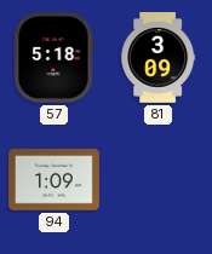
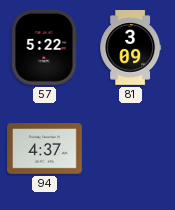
57: 5:18 -> 5:22
94: 1:09 -> 4:37
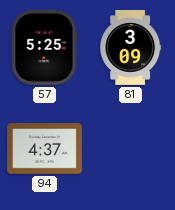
57: 5:22 -> 5:25
